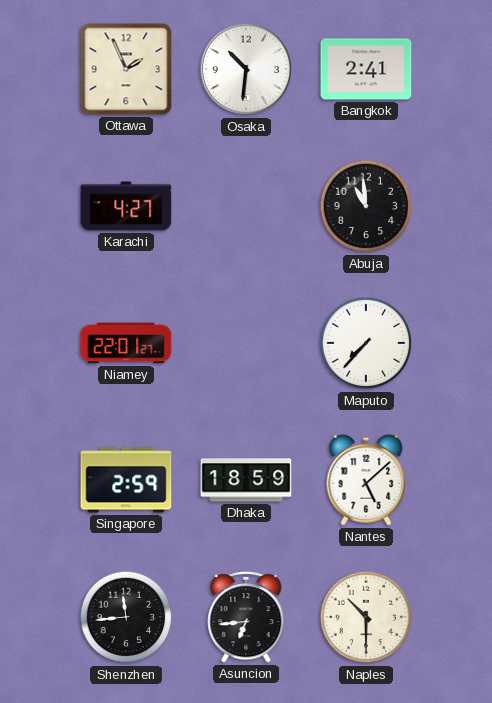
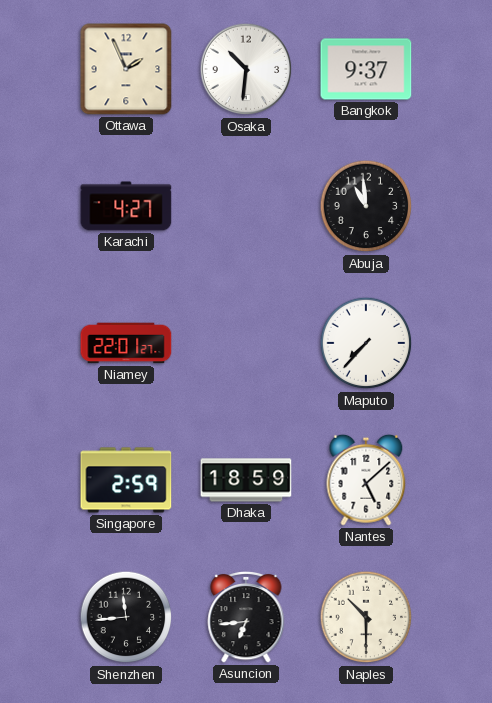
Bangkok: 2:41 -> 9:37
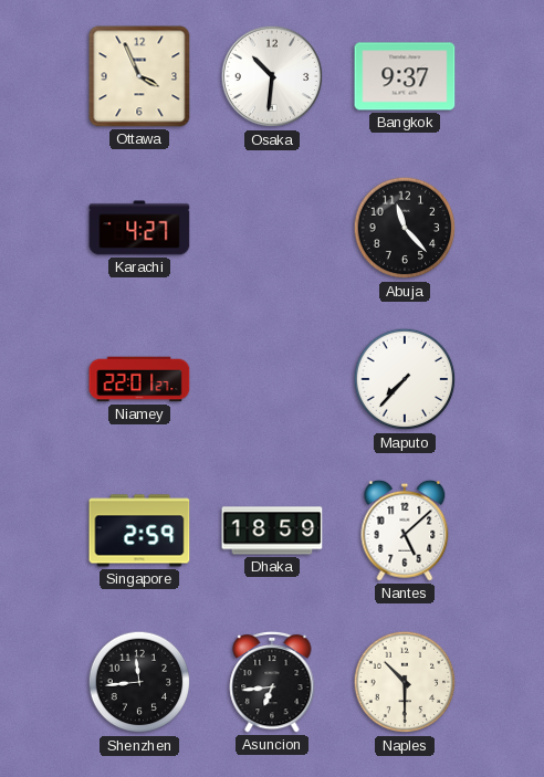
Ottawa: 1:56 -> 3:56
Abuja: 10:59 -> 11:23
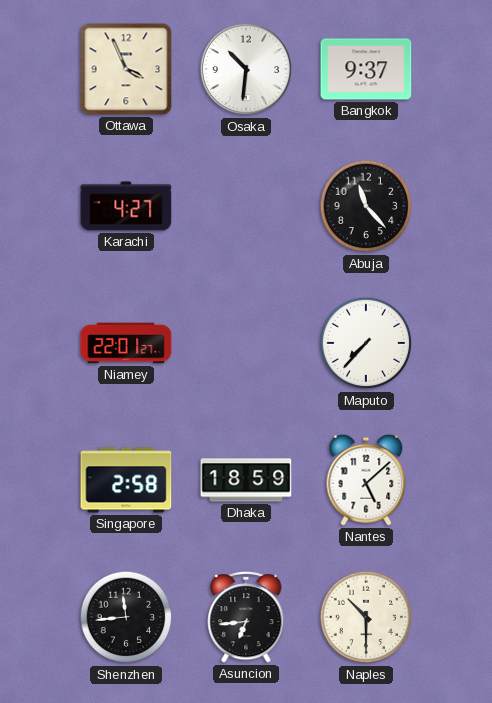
Singapore: 2:59 -> 2:58
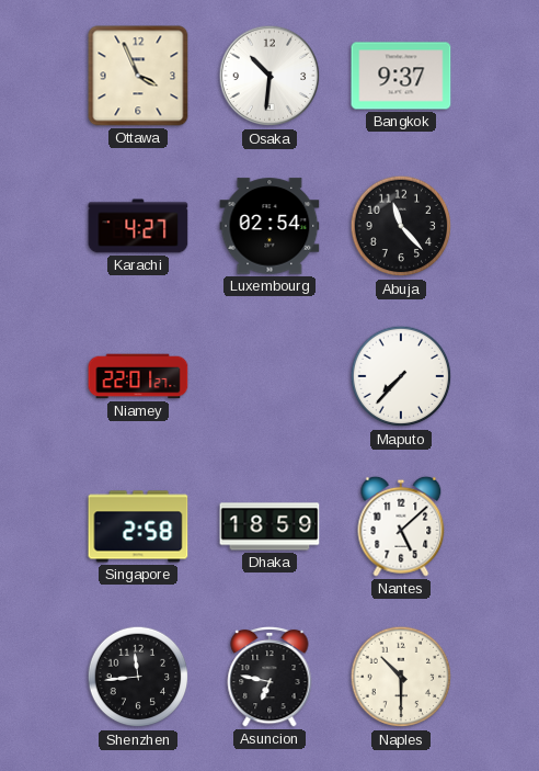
Luxembourg: none -> 02:54
Asuncion: 6:44 -> 6:47
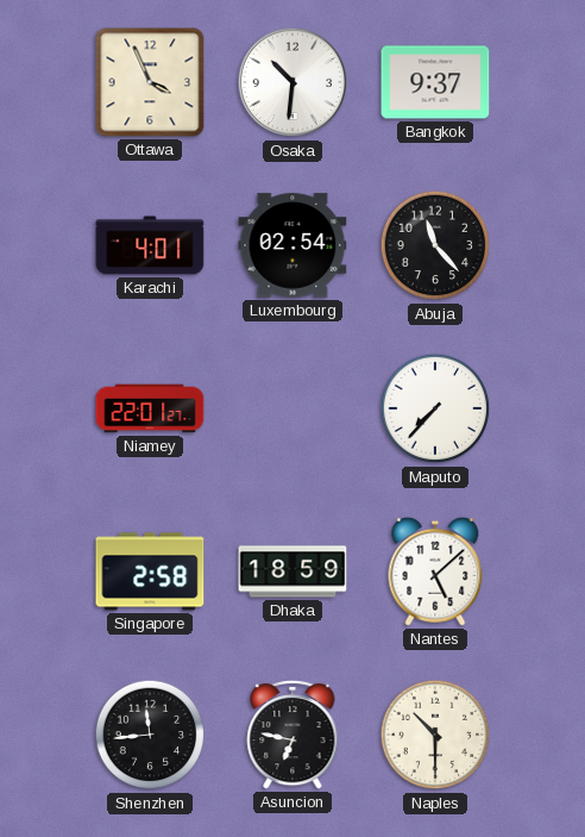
Karachi: 4:27 -> 4:01
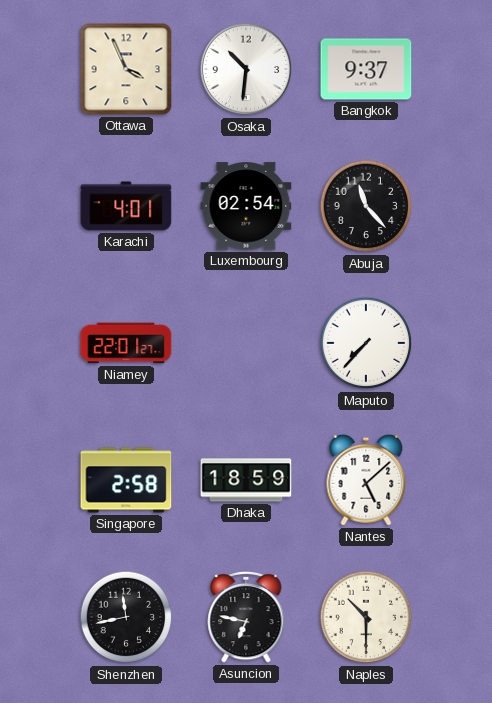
Shenzhen: 11:44 -> 11:43
